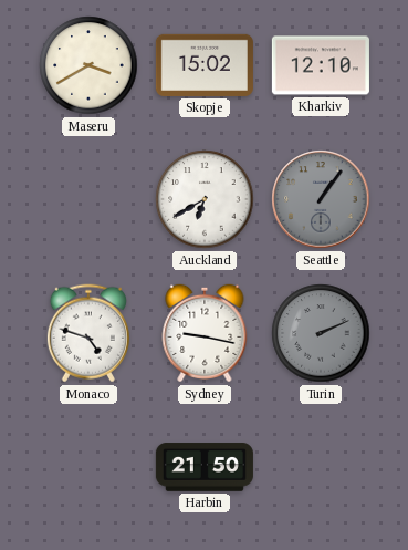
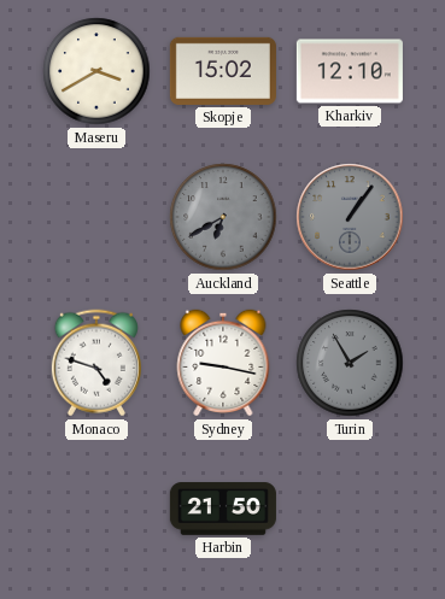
Auckland dial: white -> grey
Turin: 2:11 -> 1:55
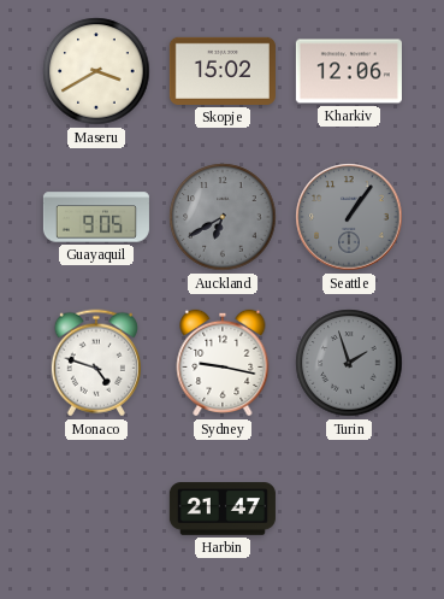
Kharkiv: 12:10 -> 12:06
Guayaquil: none -> 9:05
Turin: 1:55 -> 1:57
Harbin: 21:50 -> 21:47
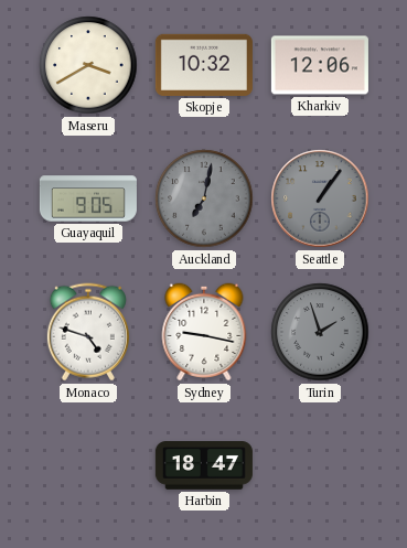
Skopje: 15:02 -> 10:32
Auckland: 6:40 -> 7:02
Harbin: 21:47 -> 18:47
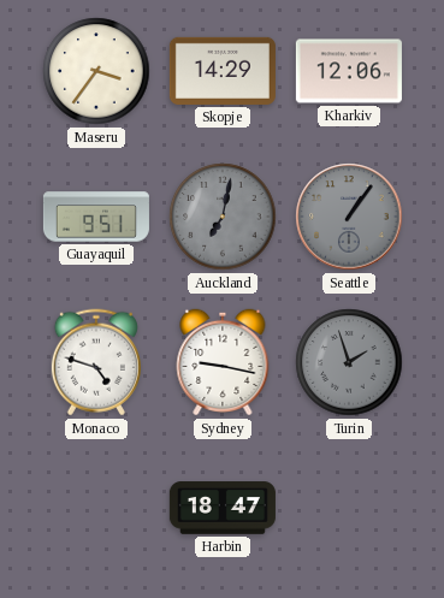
Maseru: 3:40 -> 3:36
Skopje: 10:32 -> 14:29
Guayaquil: 9:05 -> 9:51
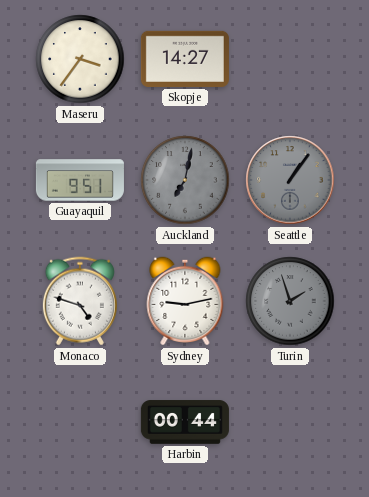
Skopje: 14:29 -> 14:27
Kharkiv: 12:06 -> none
Sydney: 9:17 -> 9:13
Harbin: 18:47 -> 00:44
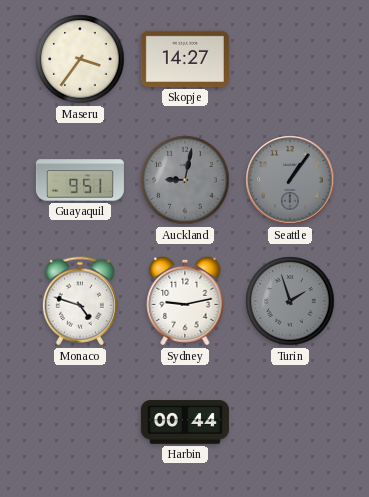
Auckland: 7:02 -> 9:02
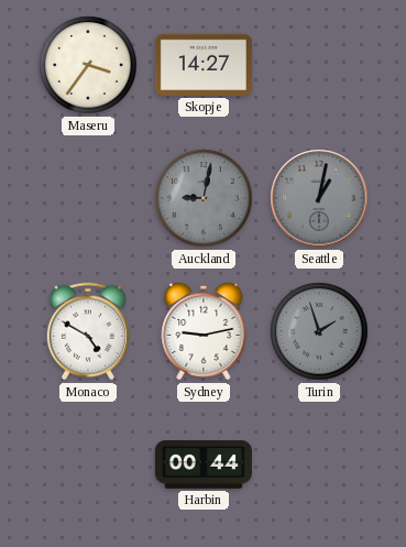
Guayaquil: 9:51 -> none
Seattle: 1:06 -> 1:02
Monaco: 4:48 -> 4:50
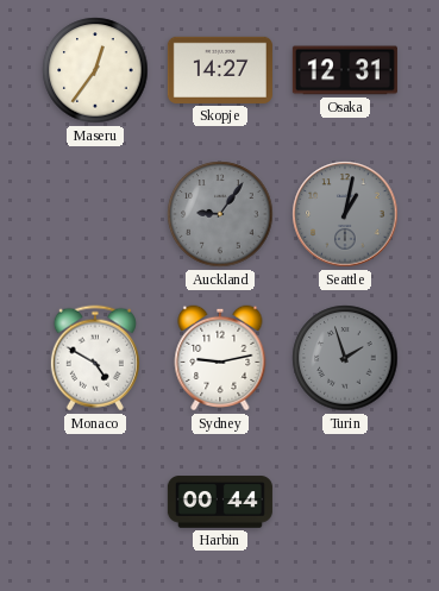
Maseru: 3:36 -> 12:36
Osaka: none -> 12:31
Auckland: 9:02 -> 9:06
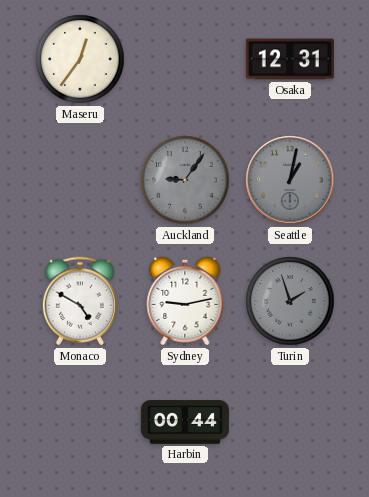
Skopje: 14:27 -> none
